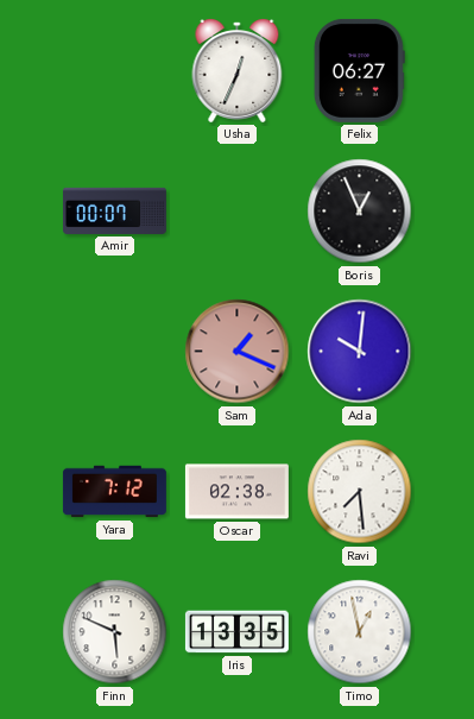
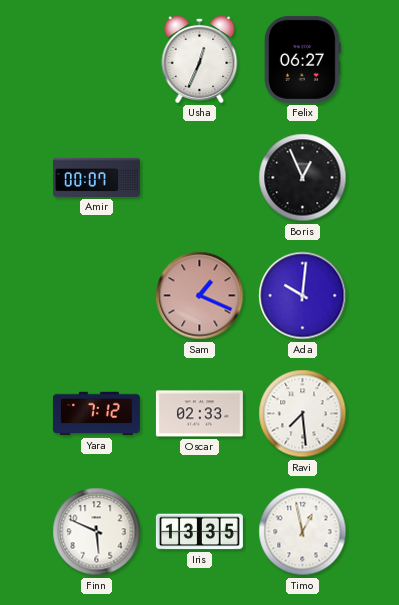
Oscar: 02:38 -> 02:33
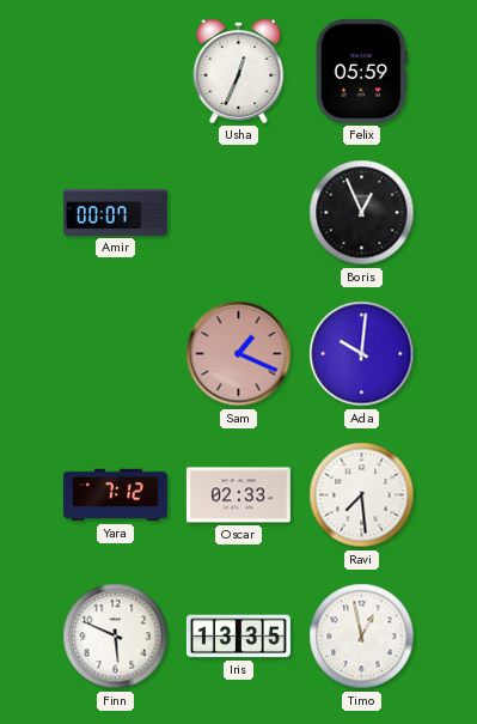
Felix: 06:27 -> 05:59
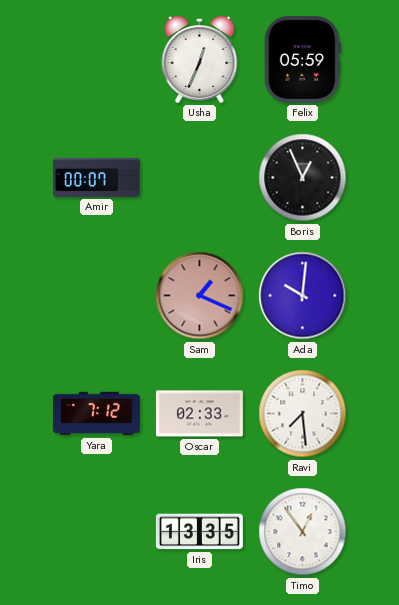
Finn: 5:49 -> none
Timo: 12:58 -> 12:54
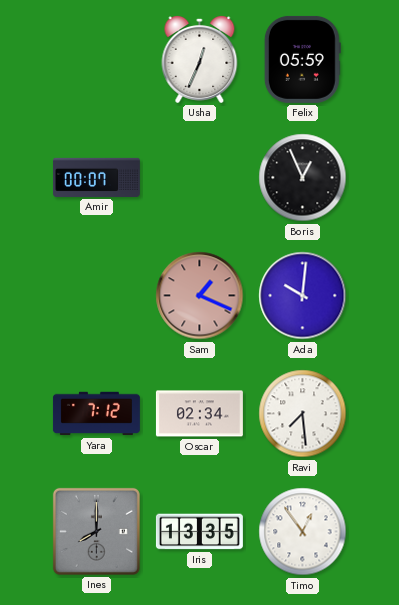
Oscar: 02:33 -> 02:34
Ines: none -> 8:00
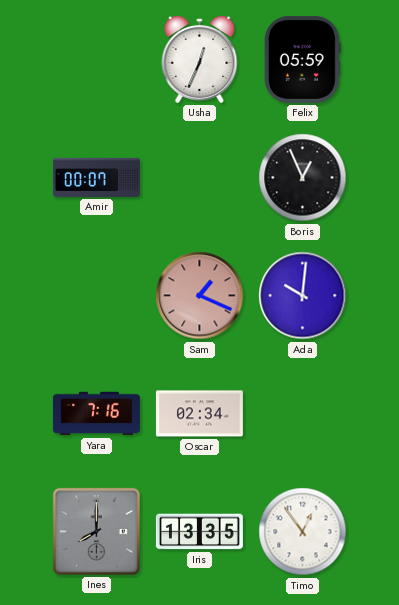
Yara: 7:12 -> 7:16
Ravi: 7:29 -> none
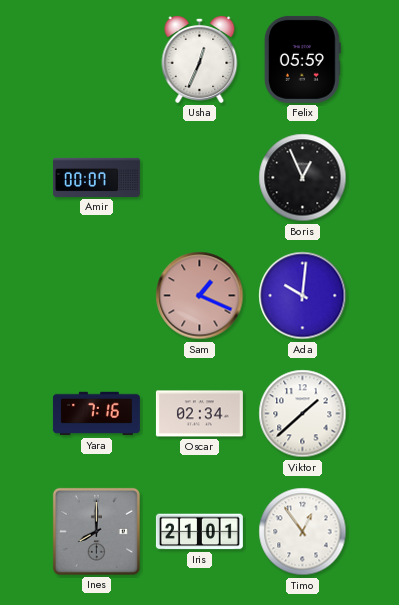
Viktor: none -> 1:38
Iris: 13:35 -> 21:01
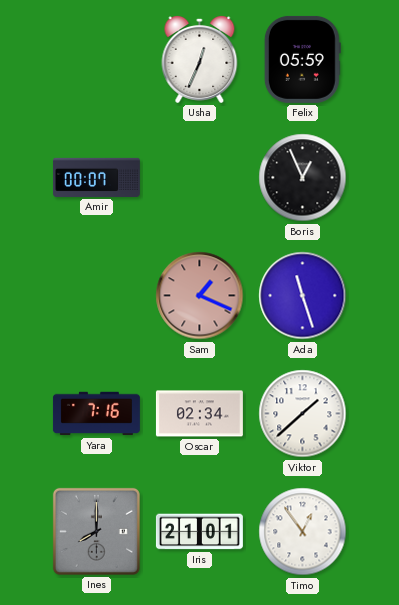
Ada: 10:01 -> 11:27
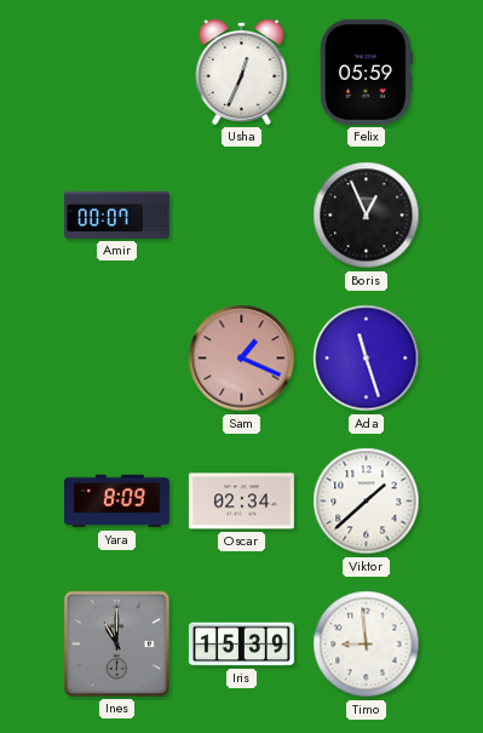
Yara: 7:16 -> 8:09
Ines: 8:00 -> 11:00
Iris: 21:01 -> 15:39
Timo: 12:54 -> 8:59
